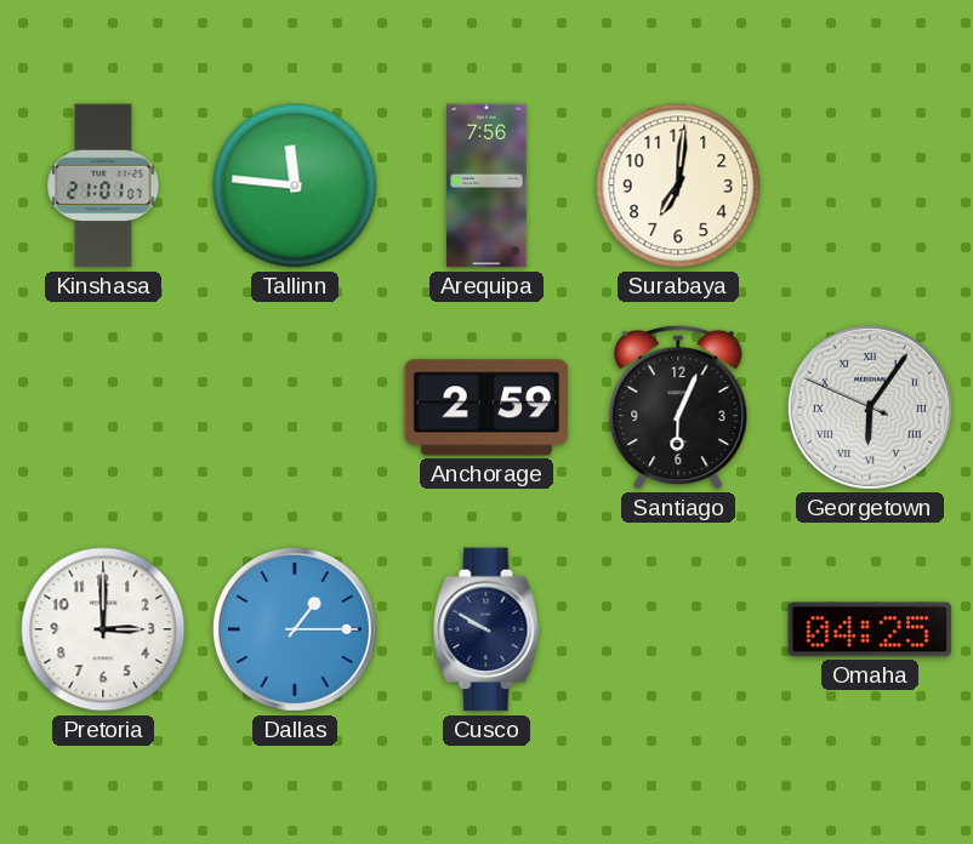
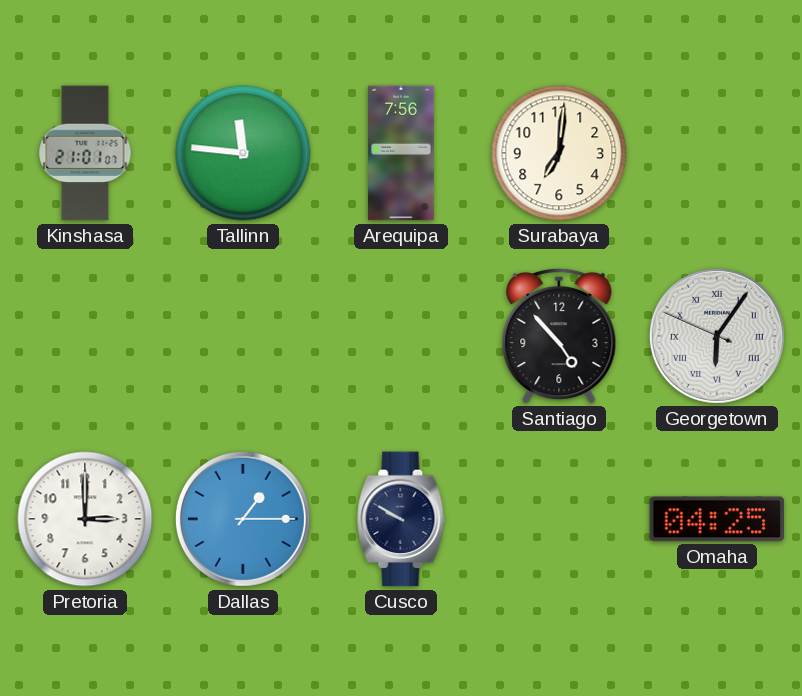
Anchorage: 2:59 -> none
Santiago: 6:04 -> 4:53
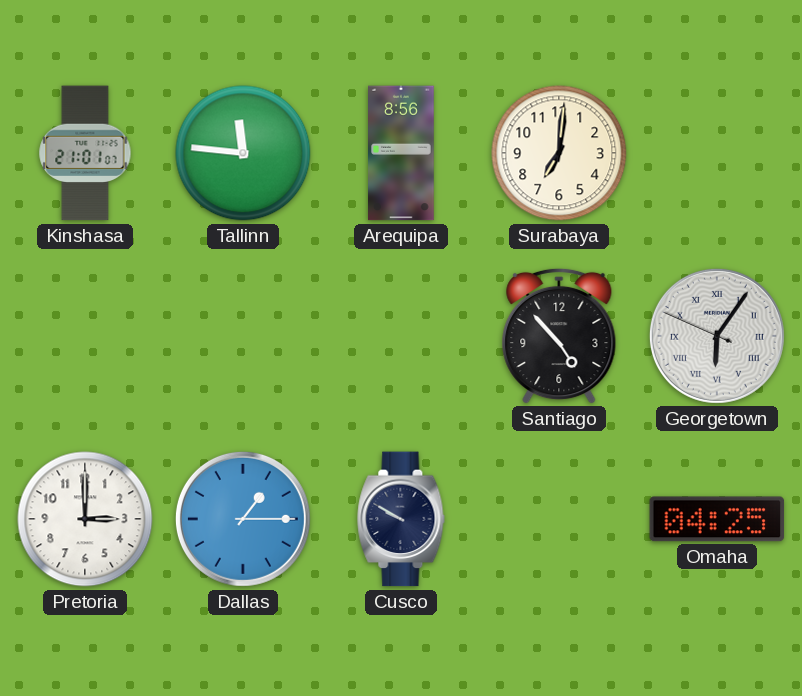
Arequipa: 7:56 -> 8:56
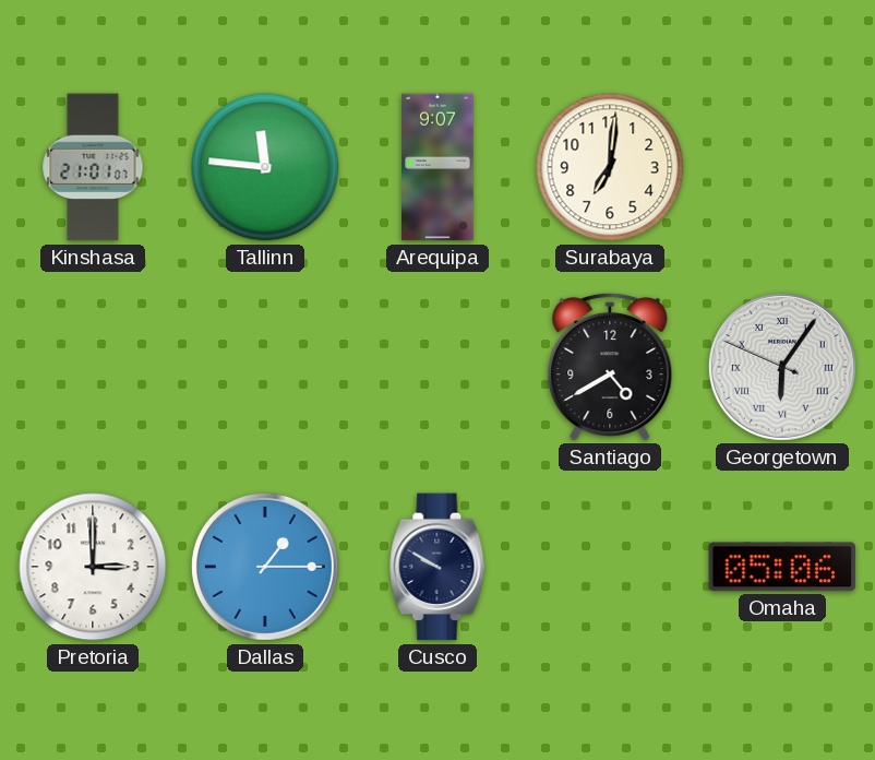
Arequipa: 8:56 -> 9:07
Santiago: 4:53 -> 4:40
Omaha: 04:25 -> 05:06
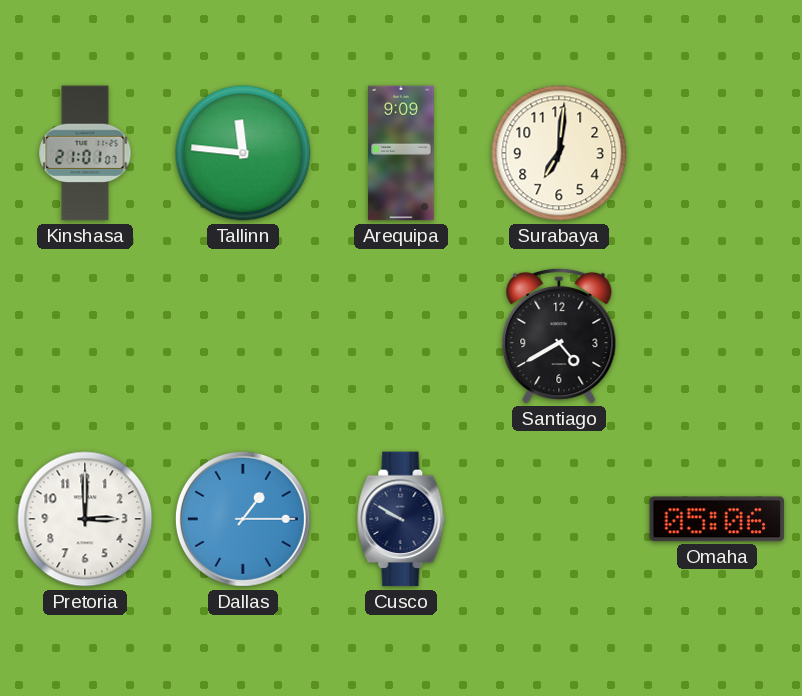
Arequipa: 9:07 -> 9:09
Georgetown: 6:05 -> none
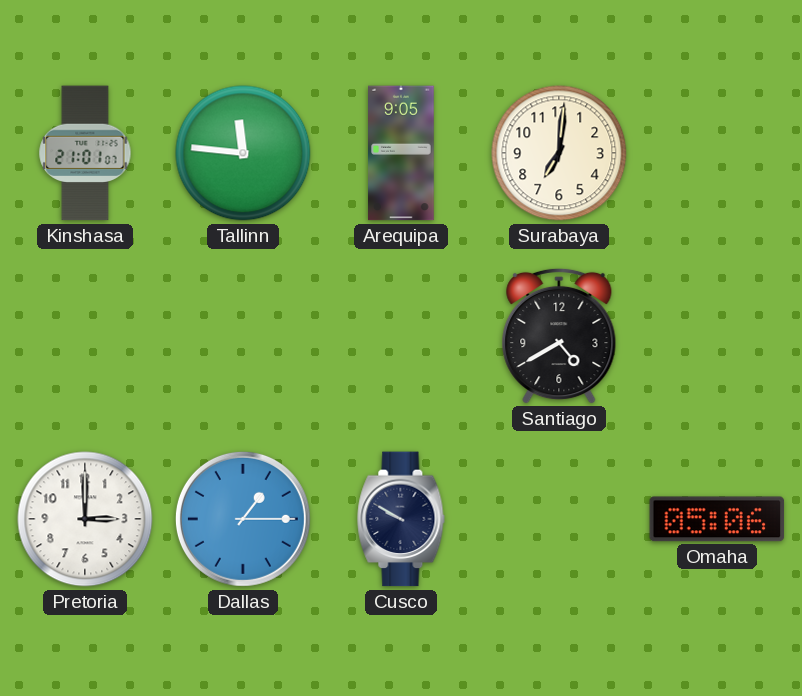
Arequipa: 9:09 -> 9:05
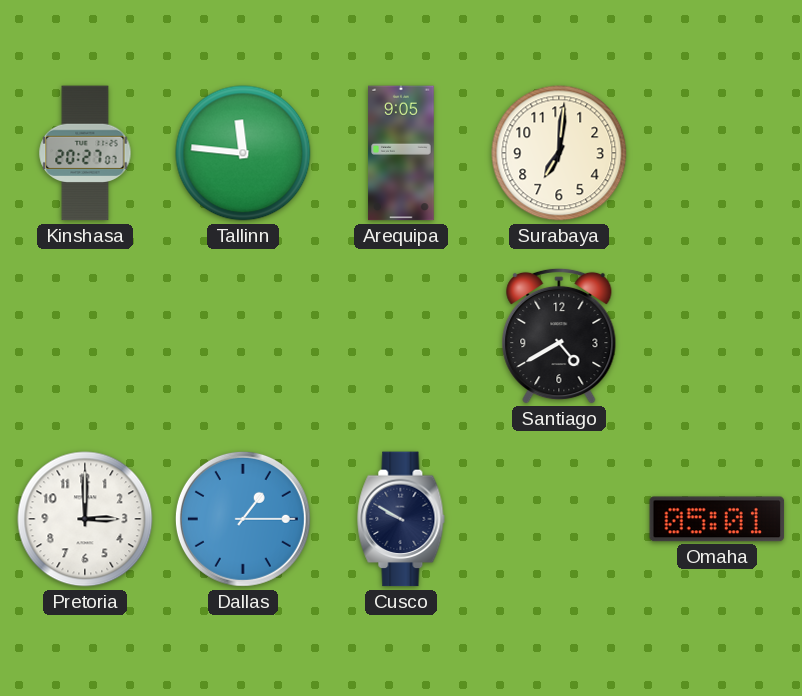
Kinshasa: 21:01 -> 20:27
Omaha: 05:06 -> 05:01
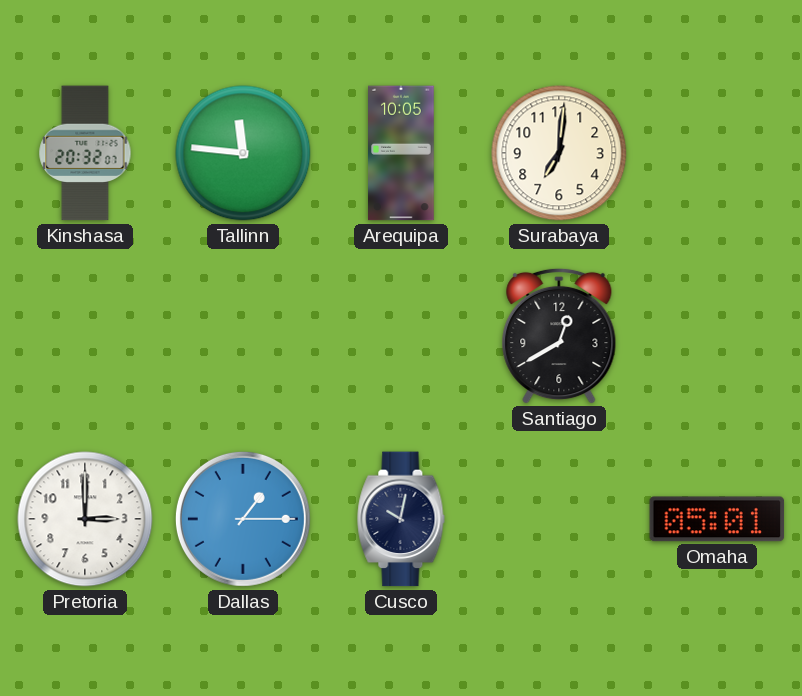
Kinshasa: 20:27 -> 20:32
Arequipa: 9:05 -> 10:05
Santiago: 4:40 -> 12:40
Cusco: 9:50 -> 10:02
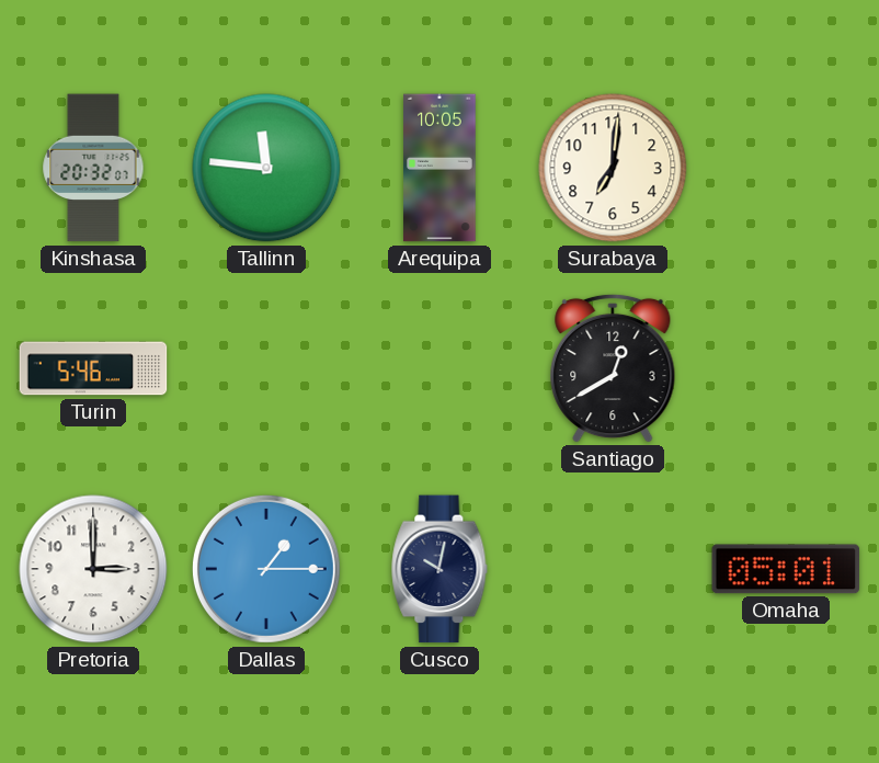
Turin: none -> 5:46
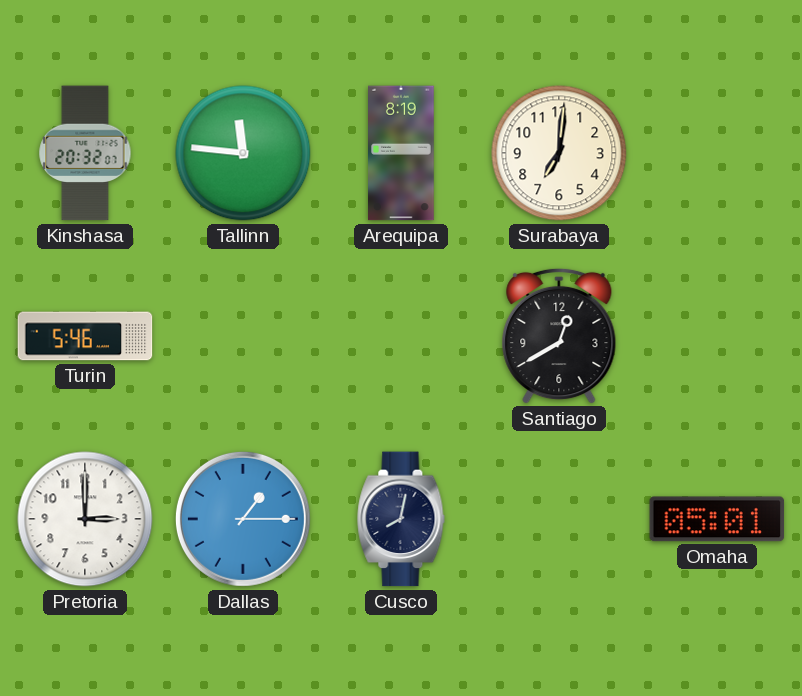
Arequipa: 10:05 -> 8:19
Cusco: 10:02 -> 8:02
